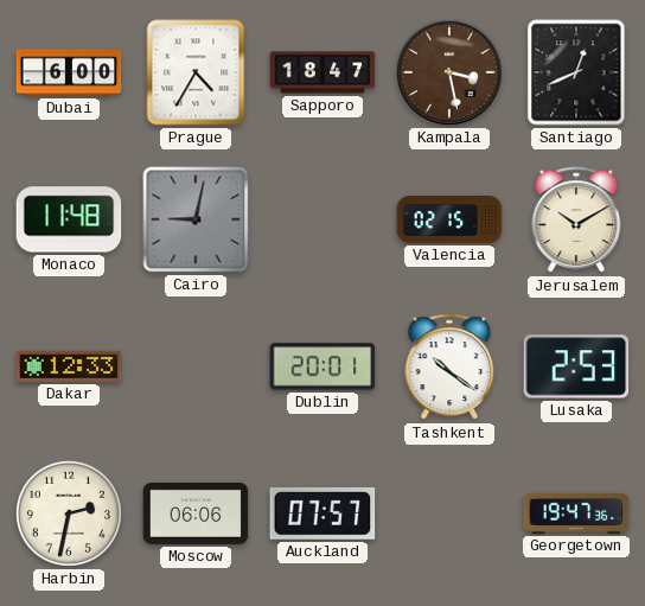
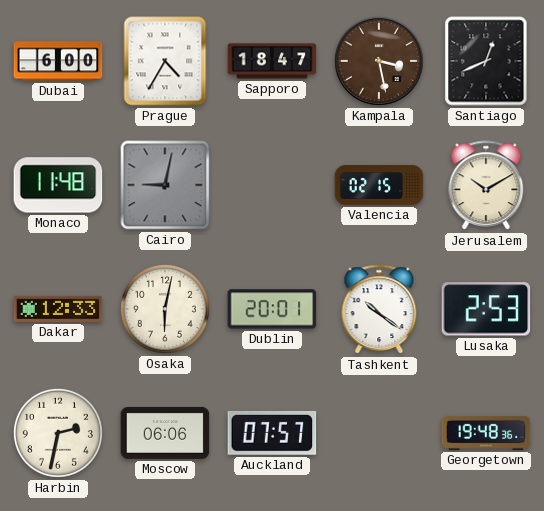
Osaka: none -> 6:02
Georgetown: 19:47 -> 19:48
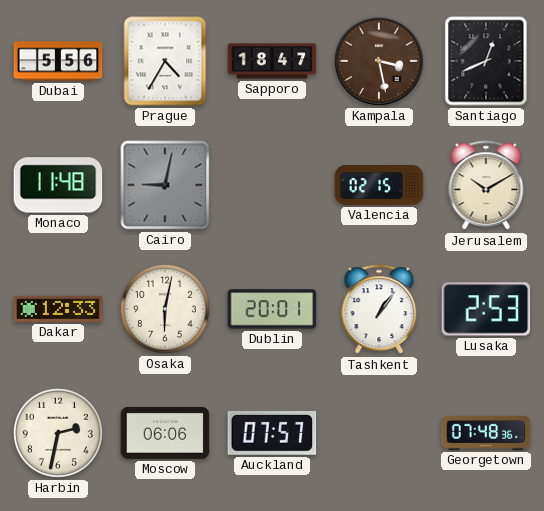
Dubai: 6:00 -> 5:56
Tashkent: 10:21 -> 1:06
Georgetown: 19:48 -> 07:48
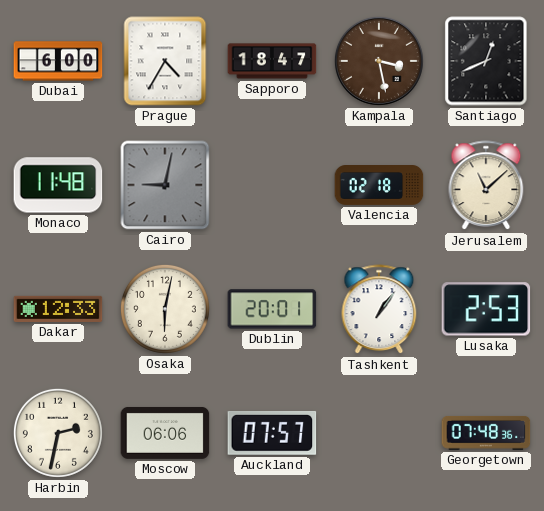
Dubai: 5:56 -> 6:00
Valencia: 02:15 -> 02:18
Jerusalem: 10:10 -> 11:08
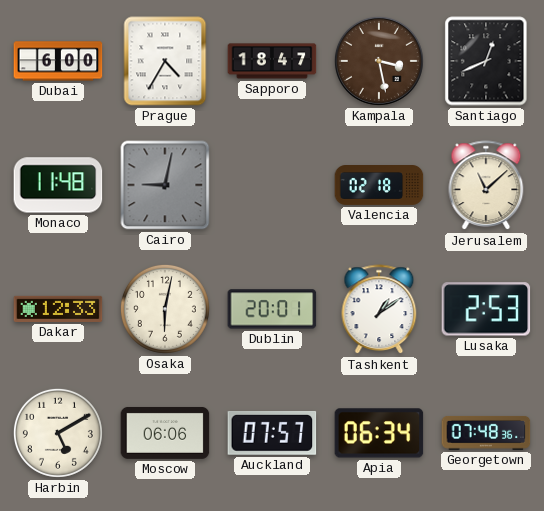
Tashkent: 1:06 -> 1:09
Harbin: 2:32 -> 5:10
Apia: none -> 06:34
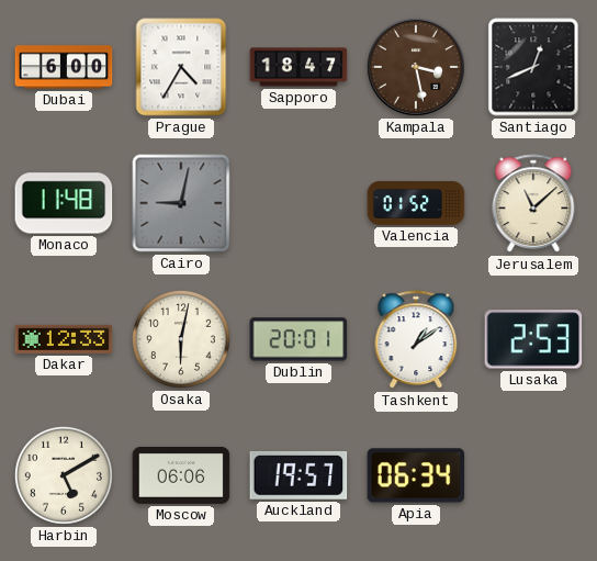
Valencia: 02:18 -> 01:52
Auckland: 07:57 -> 19:57
Georgetown: 07:48 -> none
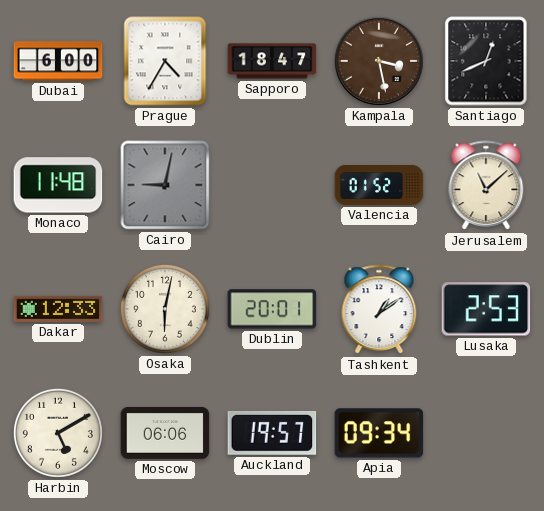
Apia: 06:34 -> 09:34
